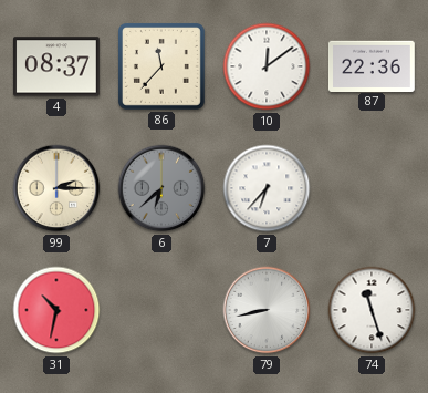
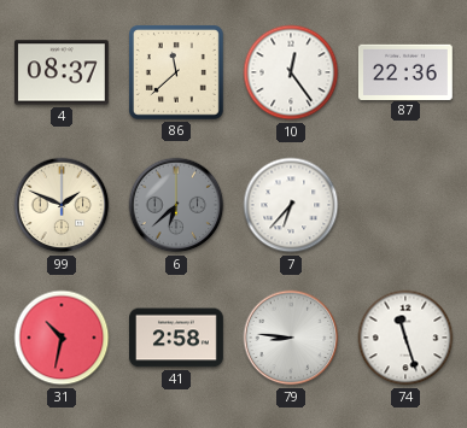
86: 11:37 -> 11:38
10: 12:09 -> 12:24
99: 2:15 -> 1:49
41: none -> 2:58
79: 8:43 -> 8:46
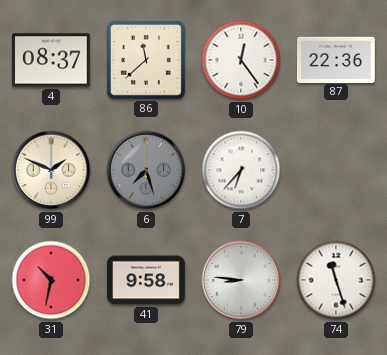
6: 6:38 -> 7:27
41: 2:58 -> 9:58
